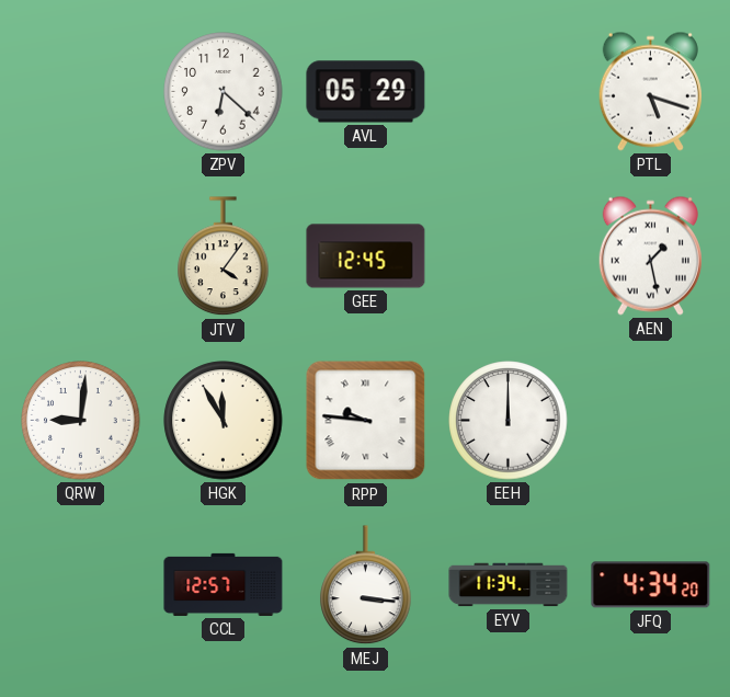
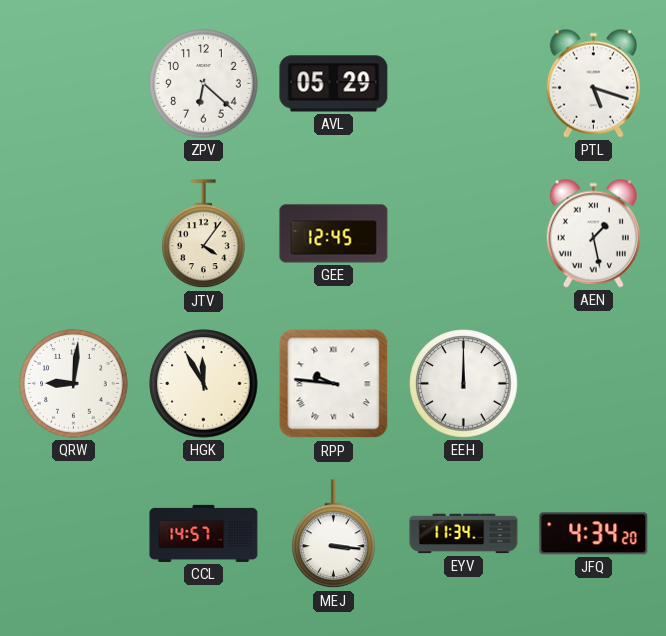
CCL: 12:57 -> 14:57
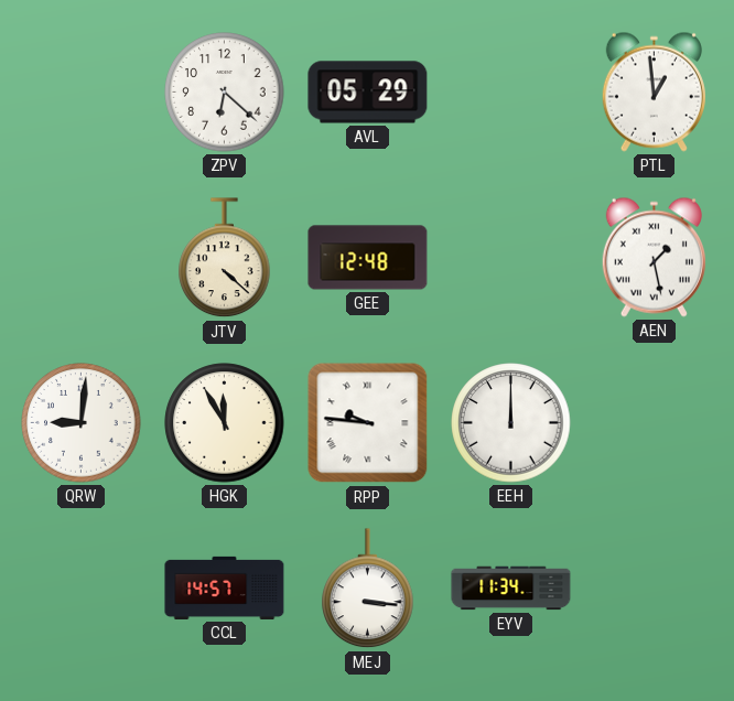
PTL: 5:18 -> 12:59
JTV: 4:06 -> 4:22
GEE: 12:45 -> 12:48
JFQ: 4:34 -> none
